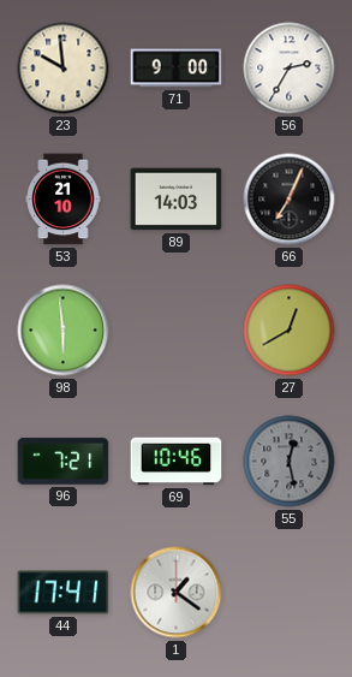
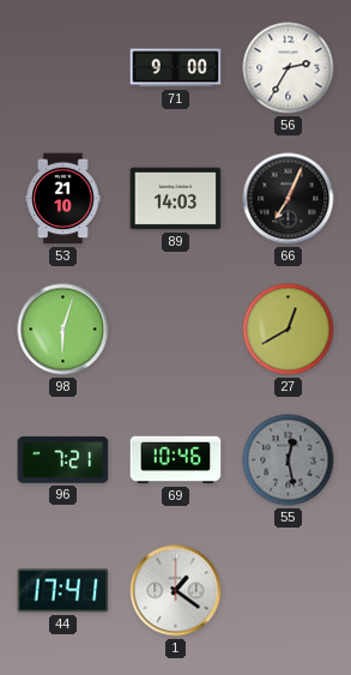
23: 9:59 -> none
98: 5:59 -> 6:03
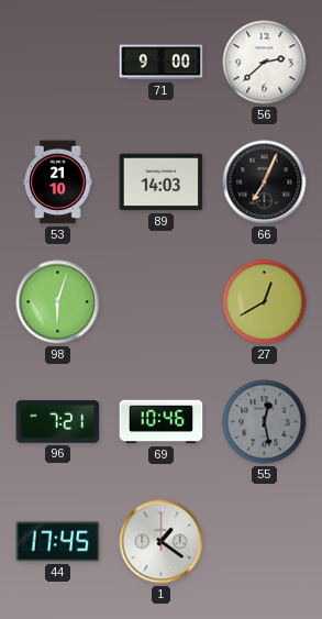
56: 2:35 -> 2:38
44: 17:41 -> 17:45
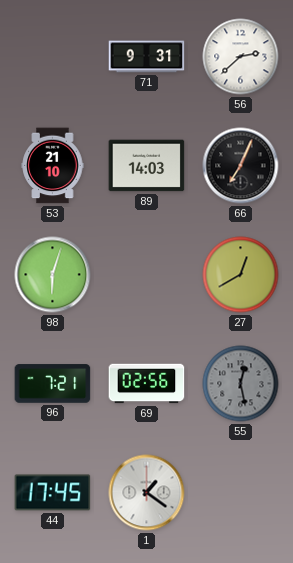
71: 9:00 -> 9:31
69: 10:46 -> 02:56
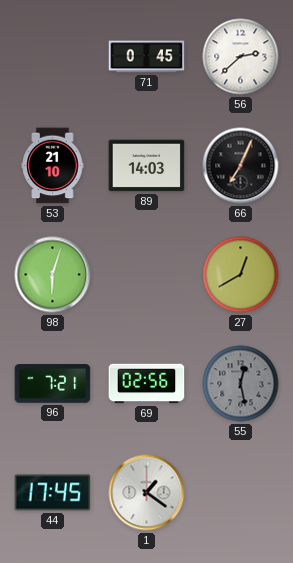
71: 9:31 -> 0:45
